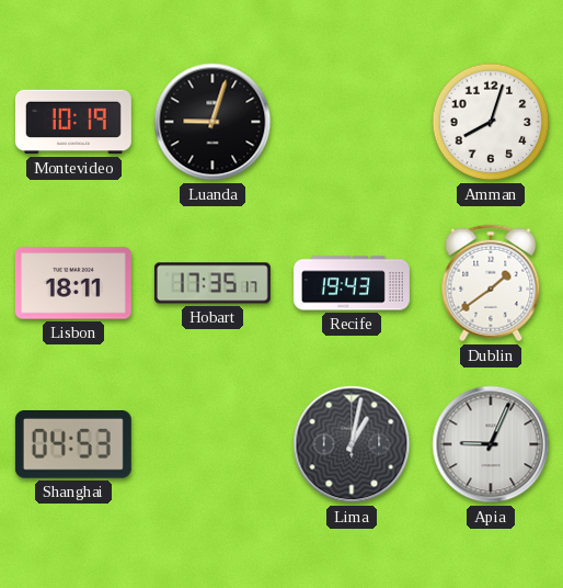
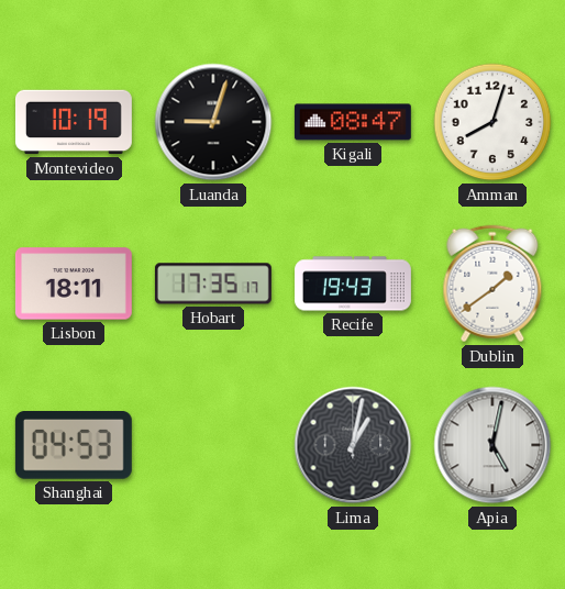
Kigali: none -> 08:47
Apia: 9:04 -> 5:02
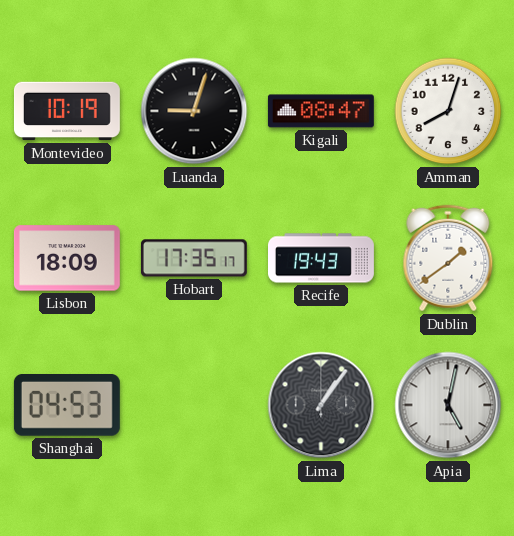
Lisbon: 18:11 -> 18:09
Lima: 1:02 -> 1:06
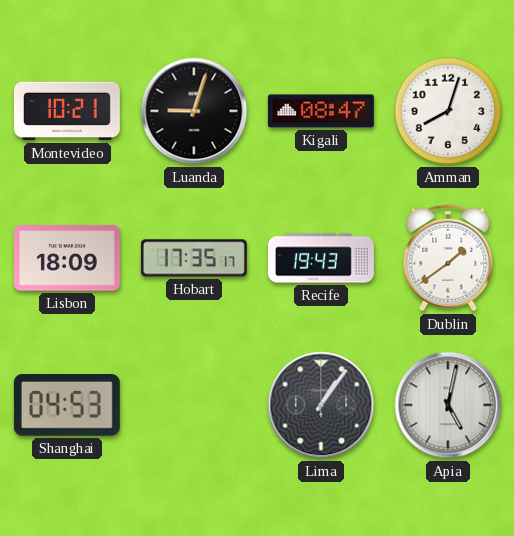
Montevideo: 10:19 -> 10:21
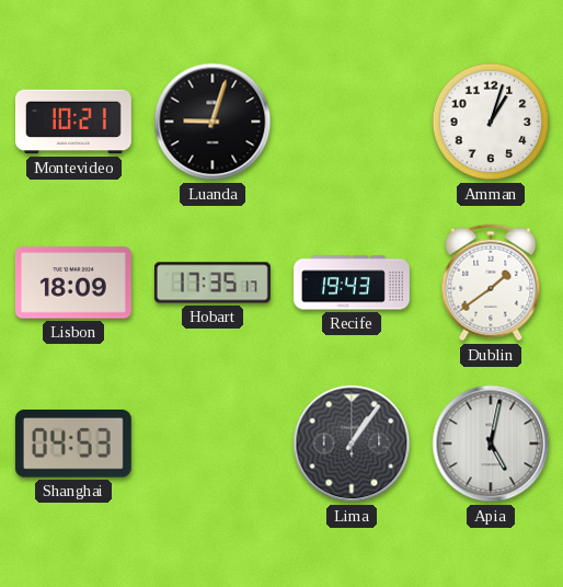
Kigali: 08:47 -> none
Amman: 8:03 -> 1:03
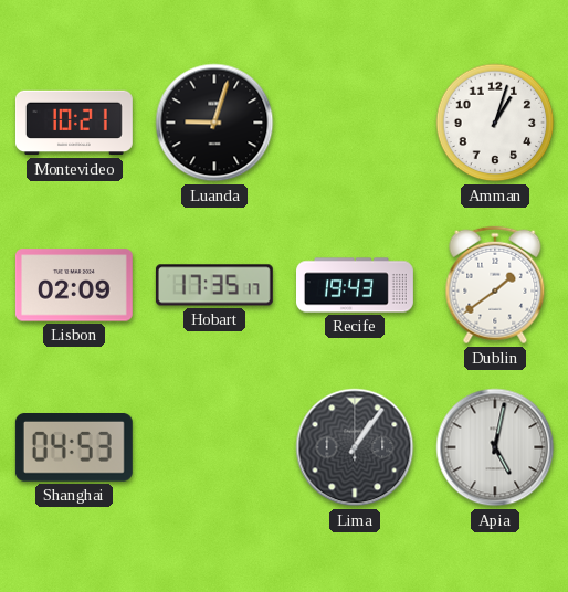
Lisbon: 18:09 -> 02:09
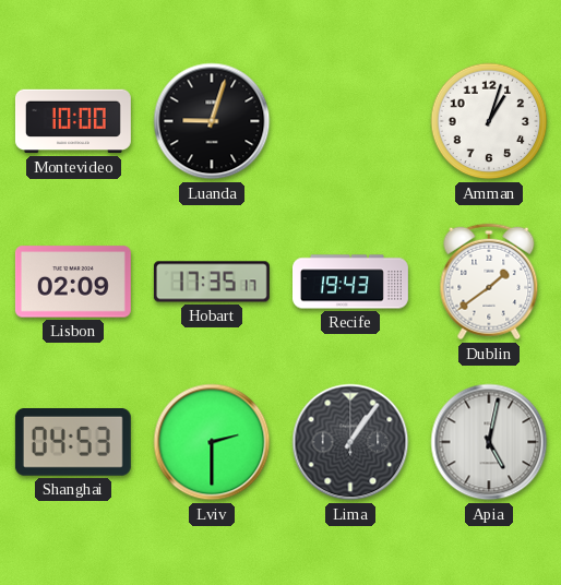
Montevideo: 10:21 -> 10:00
Lviv: none -> 2:30
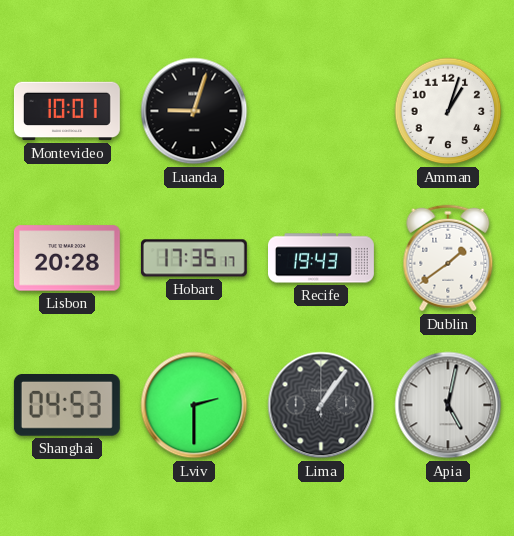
Montevideo: 10:00 -> 10:01
Lisbon: 02:09 -> 20:28
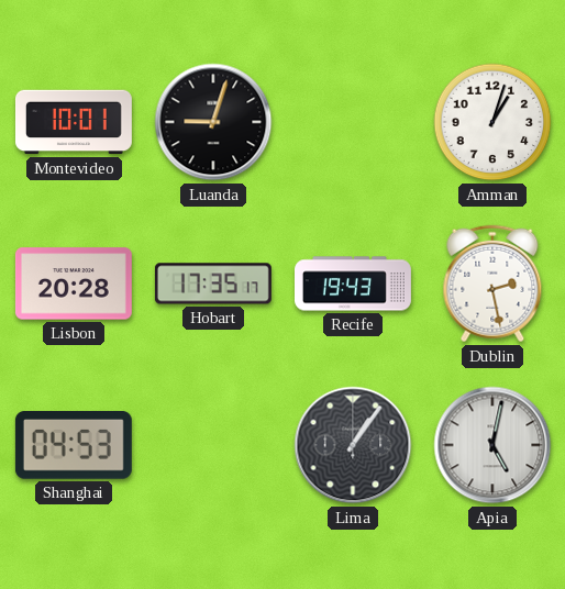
Dublin: 1:39 -> 2:28
Lviv: 2:30 -> none
